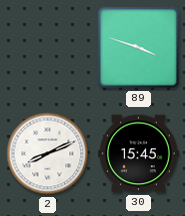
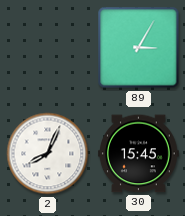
89: 3:48 -> 3:05
2: 8:11 -> 8:04
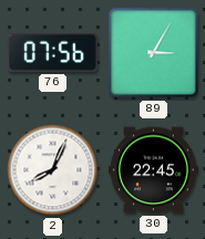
76: none -> 07:56
30: 15:45 -> 22:45
